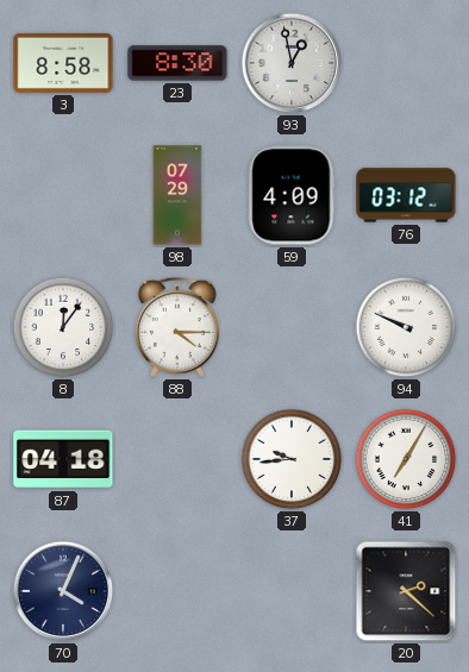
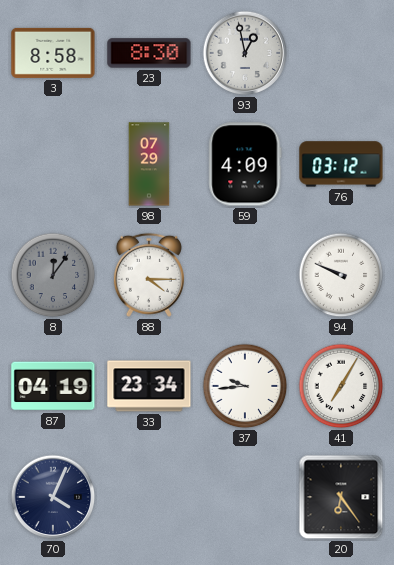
8 dial: white -> grey
87: 04:18 -> 04:19
33: none -> 23:34
20: 2:22 -> 6:24
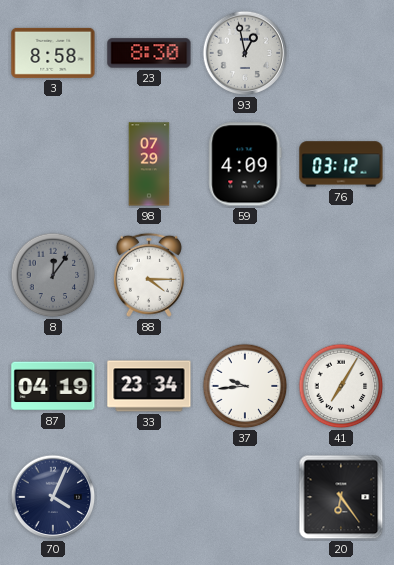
94: 9:49 -> none
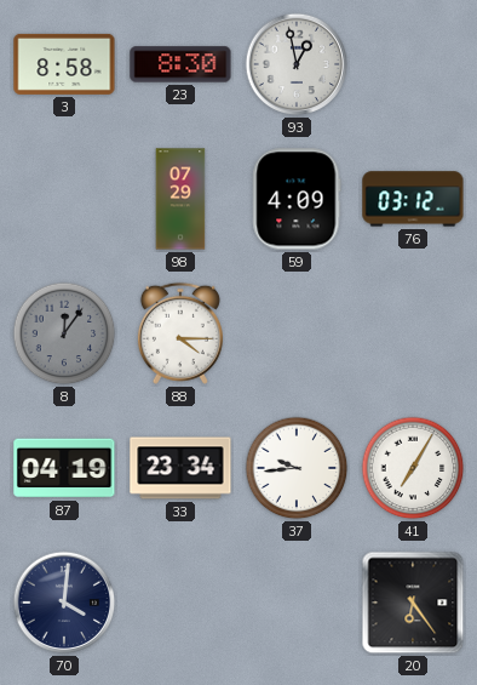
70: 4:04 -> 4:01
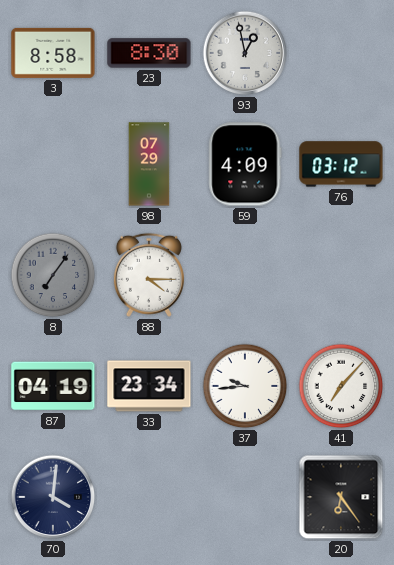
8: 12:06 -> 7:06
41: 7:05 -> 7:07
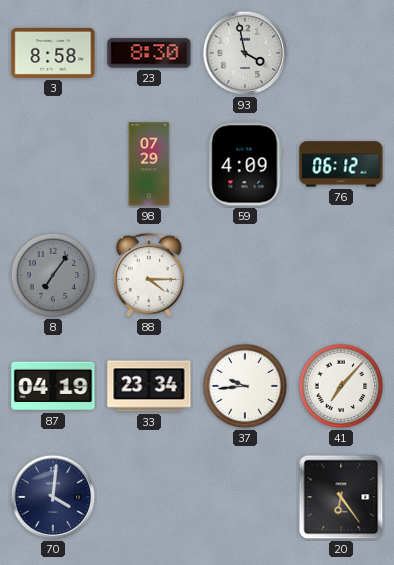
93: 12:58 -> 3:58
76: 03:12 -> 06:12
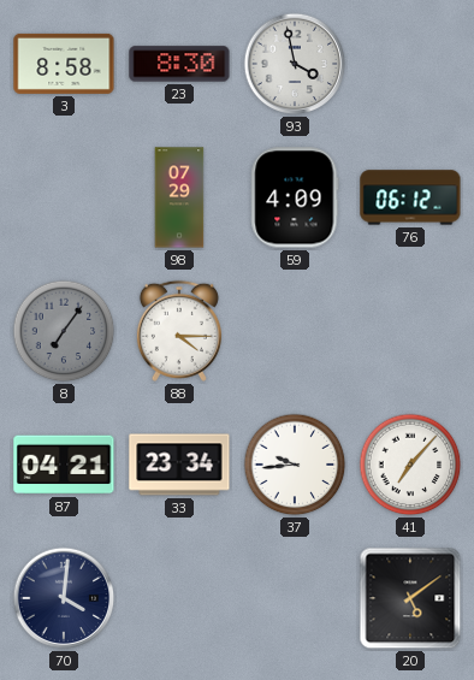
87: 04:19 -> 04:21
20: 6:24 -> 5:09
